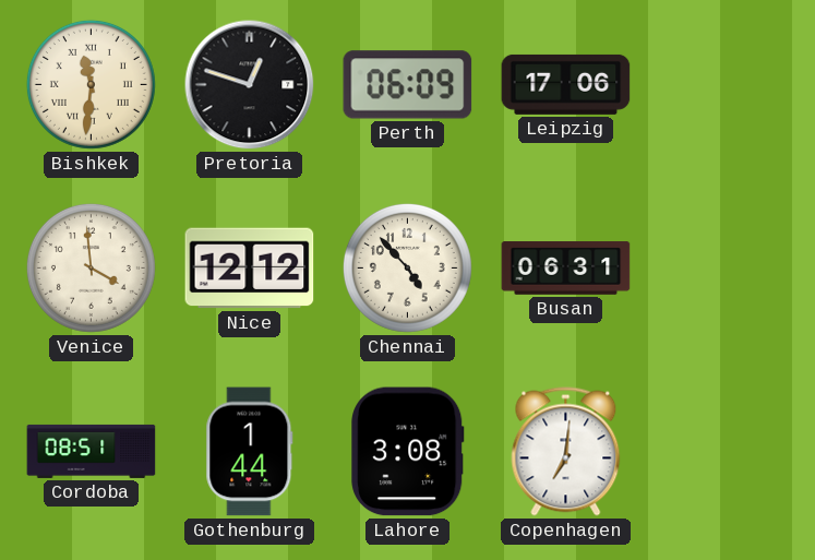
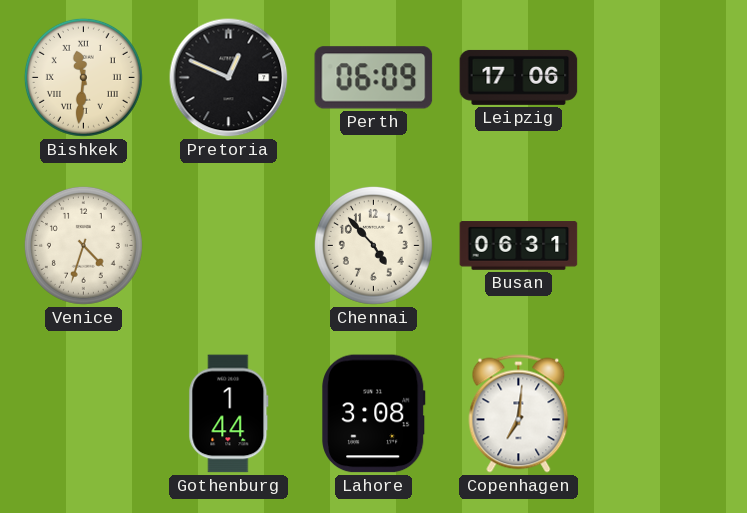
Pretoria: 12:48 -> 12:49
Venice: 3:59 -> 4:33
Nice: 12:12 -> none
Cordoba: 08:51 -> none
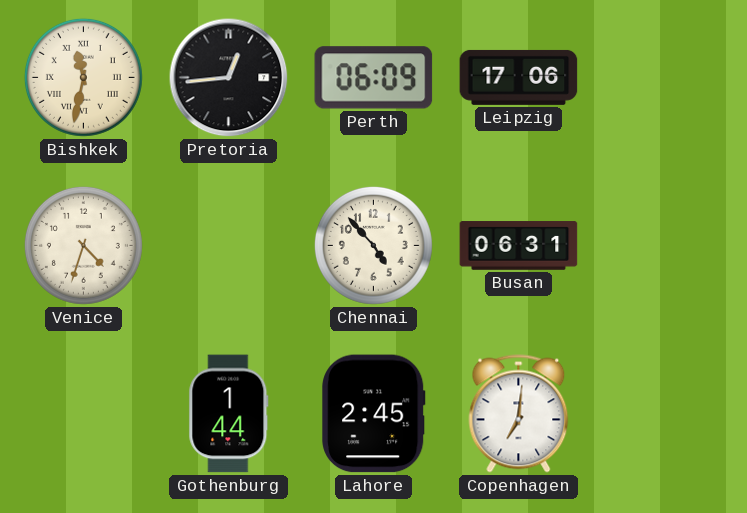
Bishkek: 11:31 -> 11:32
Pretoria: 12:49 -> 12:44
Lahore: 3:08 -> 2:45
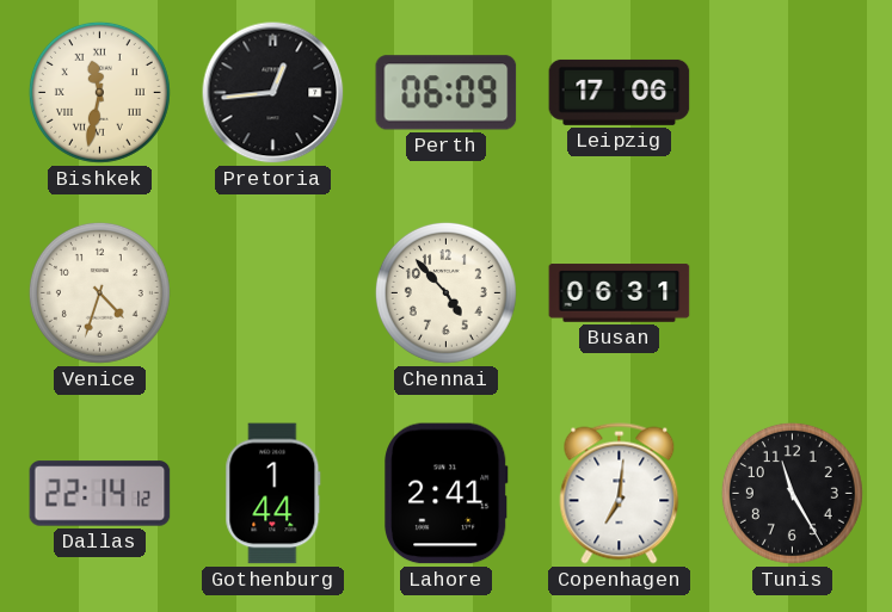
Dallas: none -> 22:14
Lahore: 2:45 -> 2:41
Tunis: none -> 11:25
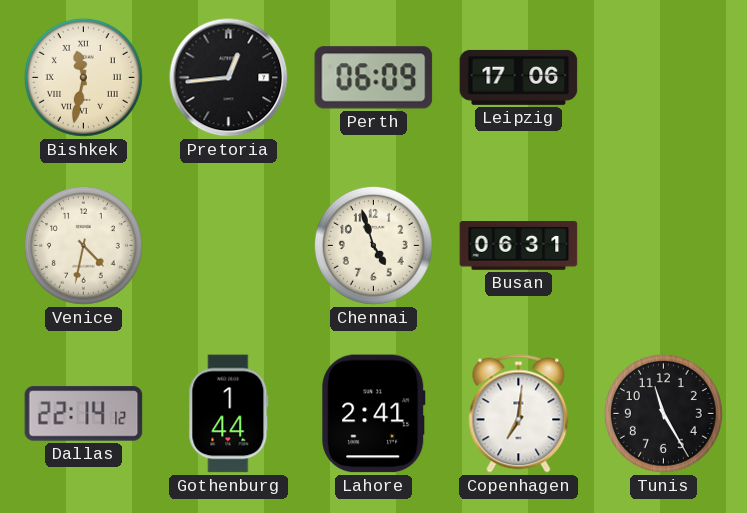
Venice: 4:33 -> 4:32
Chennai: 4:53 -> 4:57
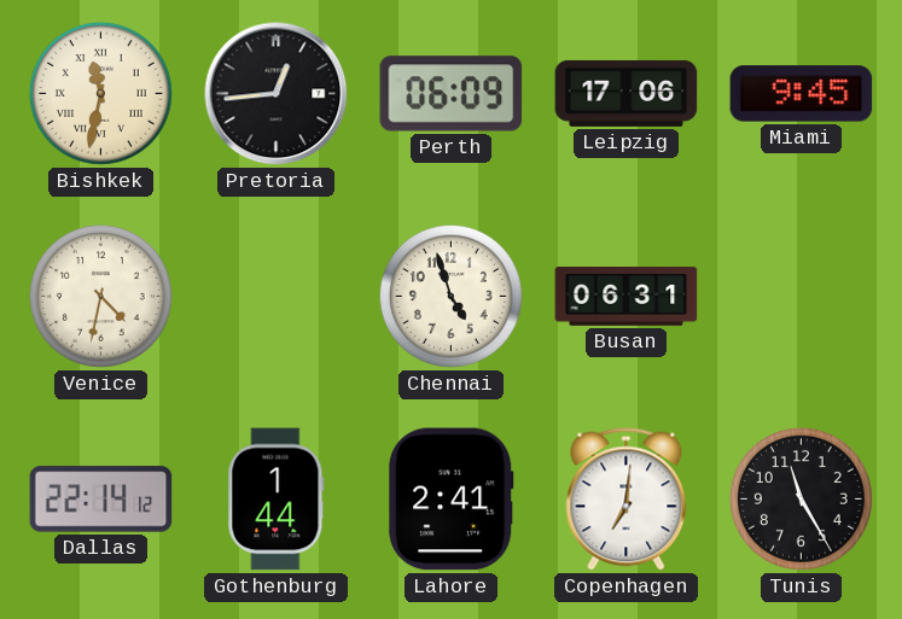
Miami: none -> 9:45
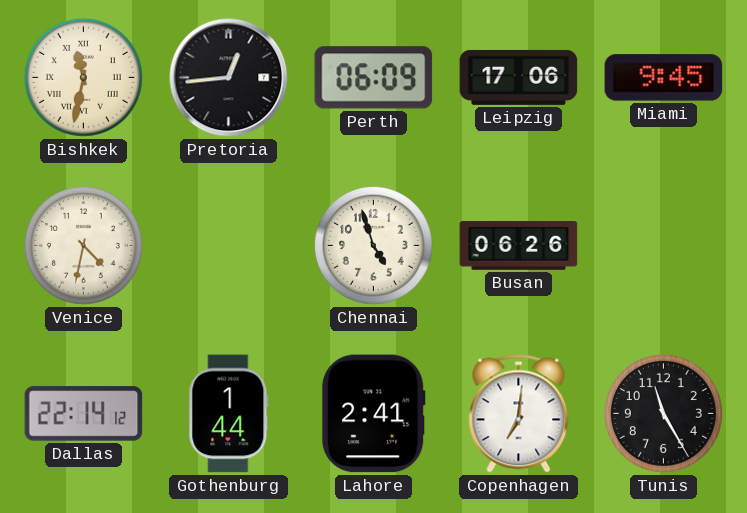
Busan: 06:31 -> 06:26
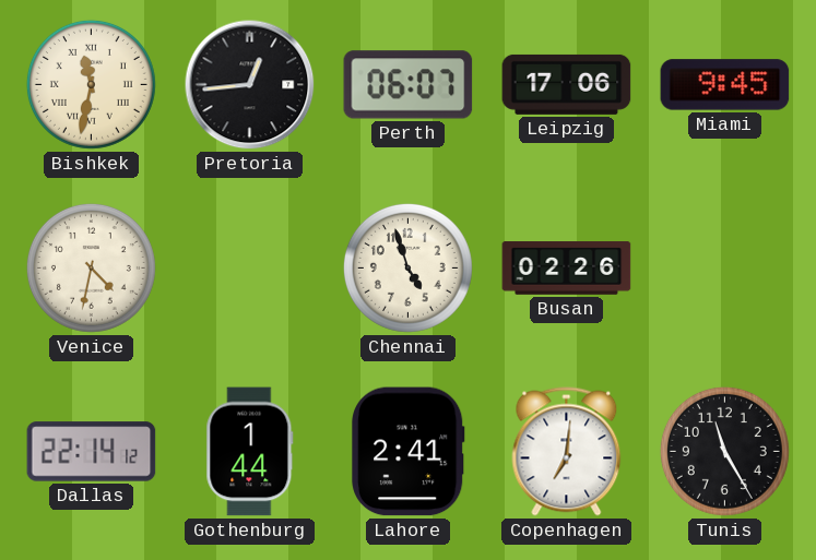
Perth: 06:09 -> 06:07
Busan: 06:26 -> 02:26
